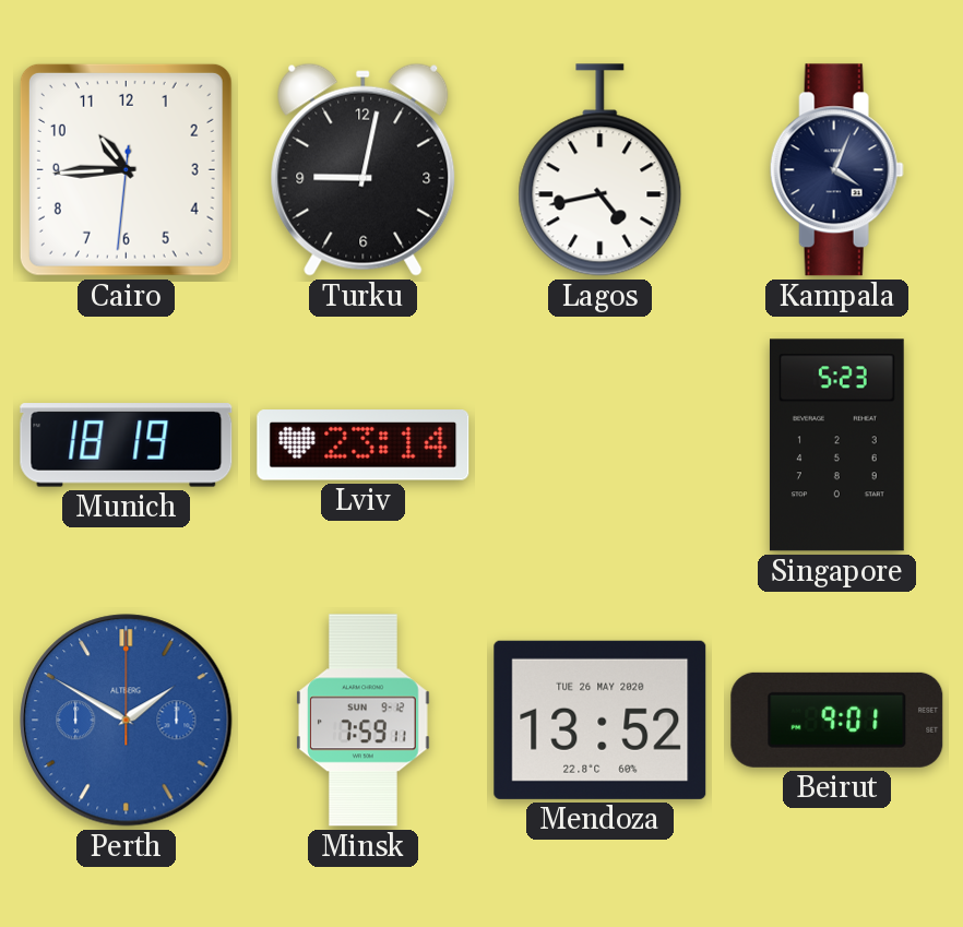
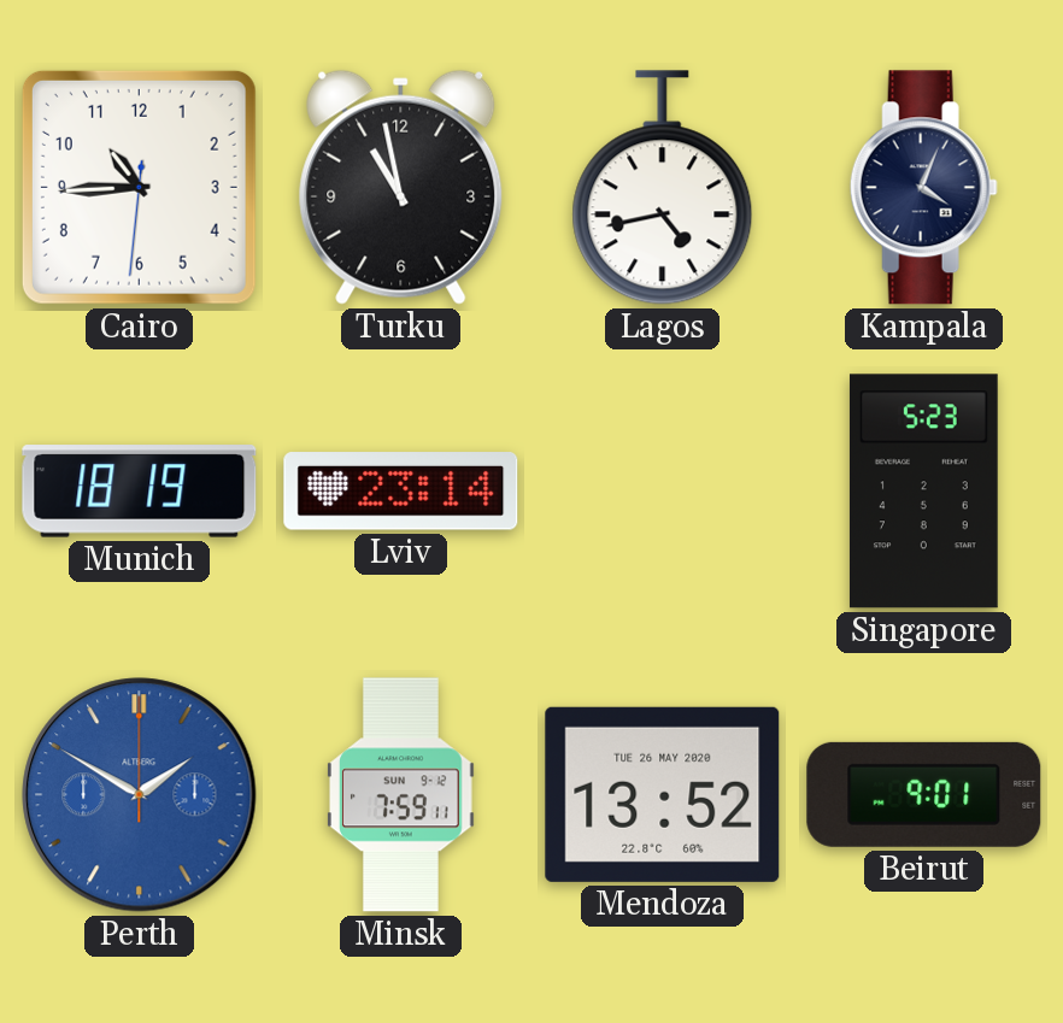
Turku: 9:02 -> 10:58
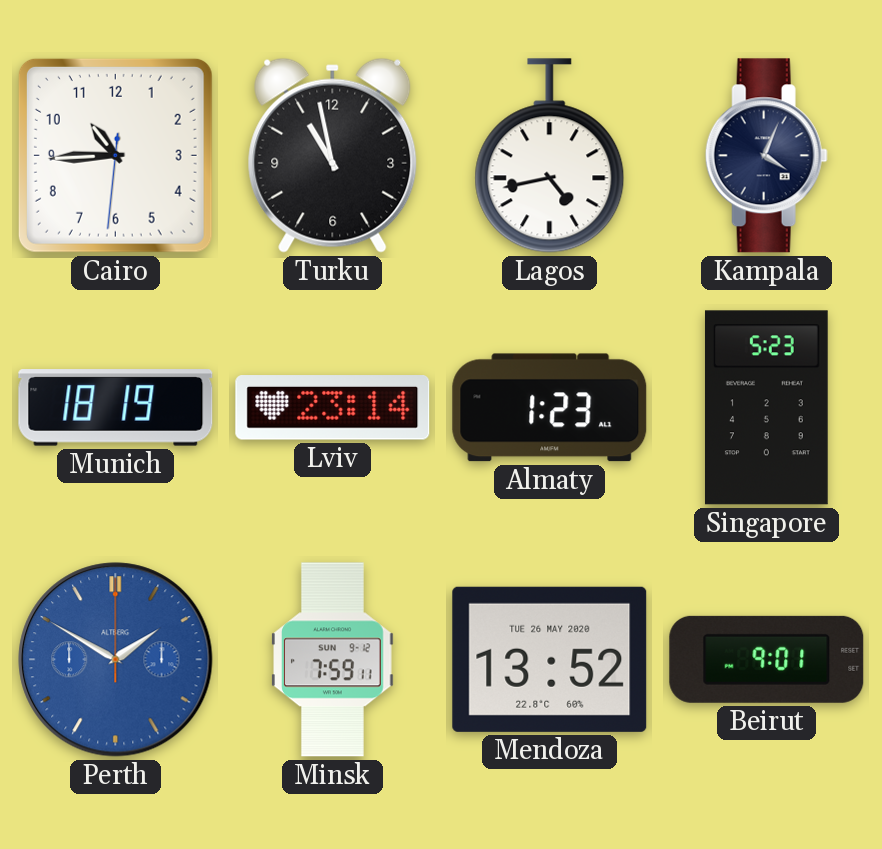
Almaty: none -> 1:23
